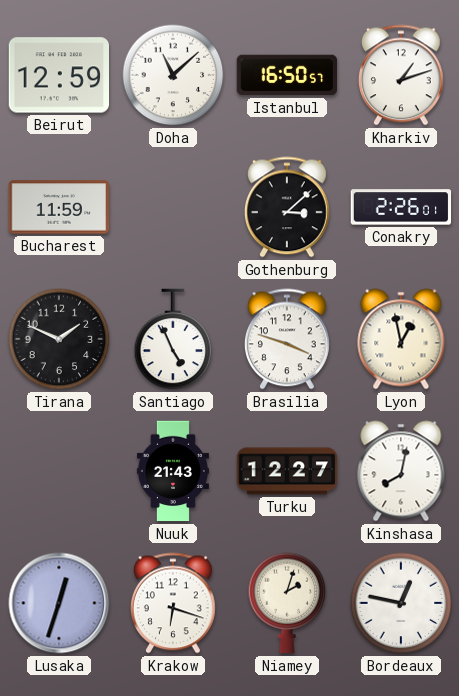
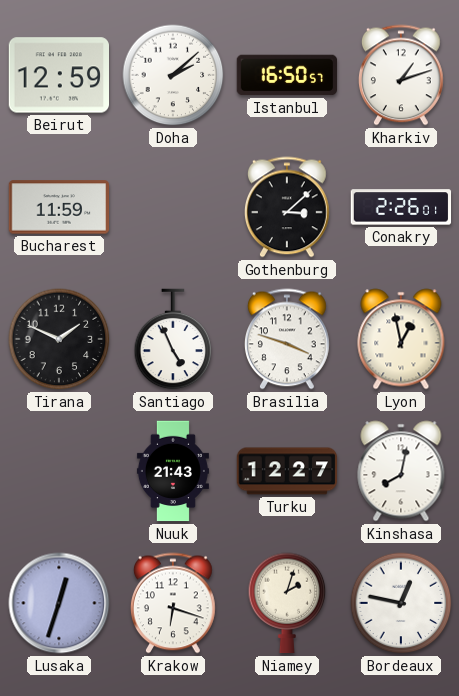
Doha: 11:08 -> 2:08
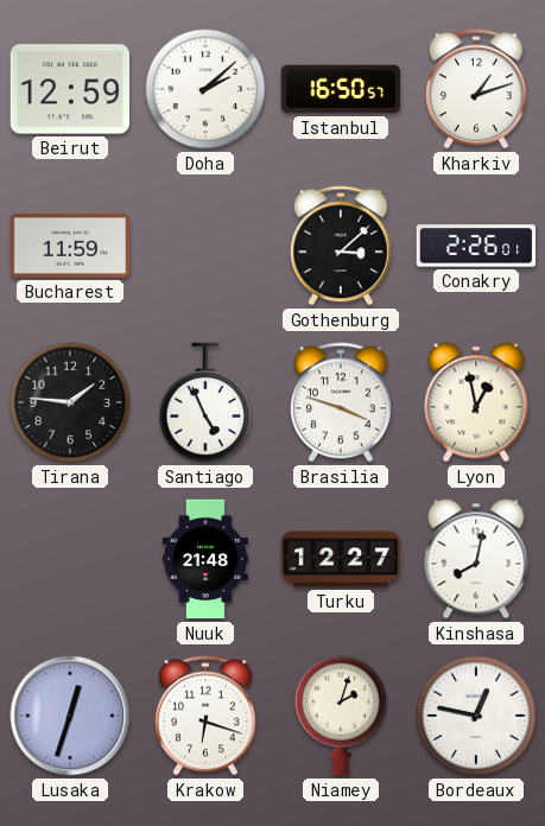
Tirana: 1:49 -> 1:46
Nuuk: 21:43 -> 21:48
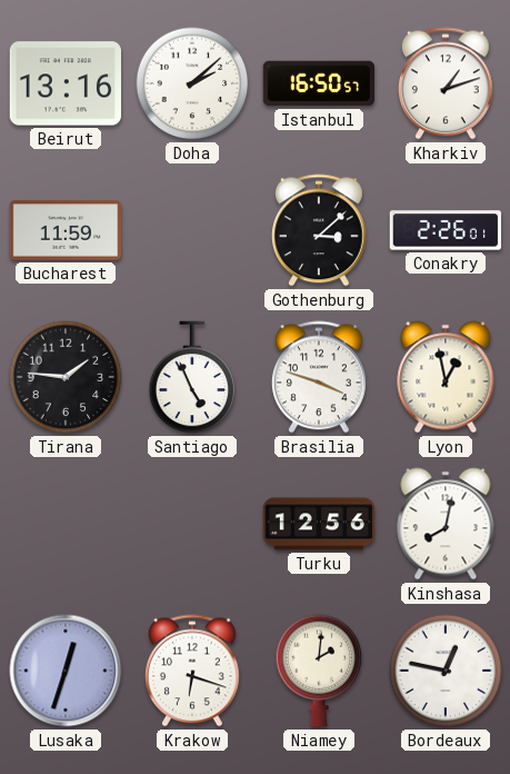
Beirut: 12:59 -> 13:16
Nuuk: 21:48 -> none
Turku: 12:27 -> 12:56
Niamey: 2:03 -> 2:01
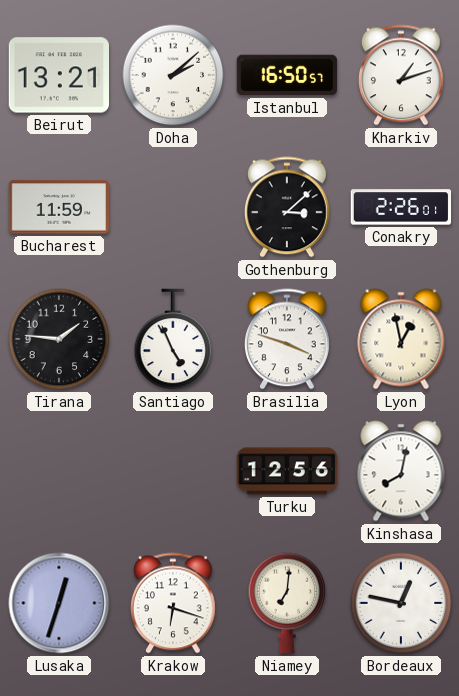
Beirut: 13:16 -> 13:21
Niamey: 2:01 -> 7:01
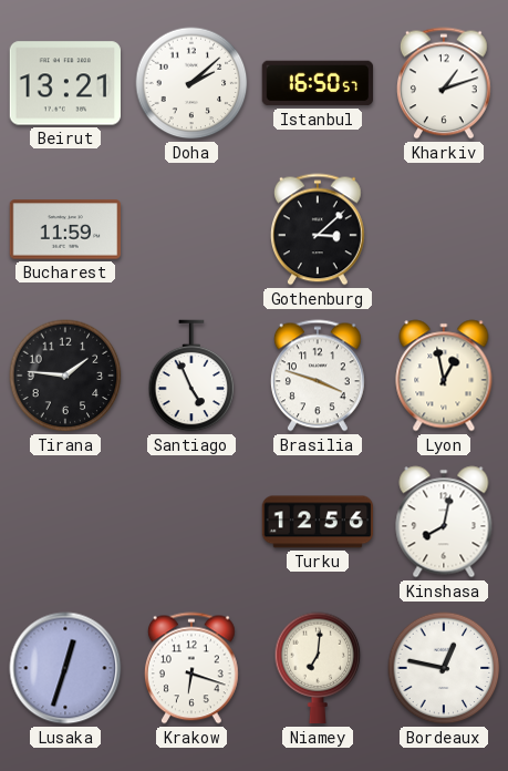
Conakry: 2:26 -> none
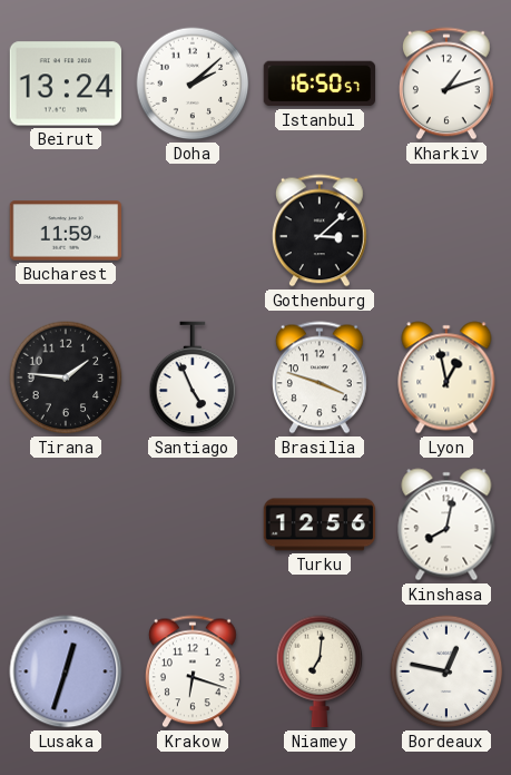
Beirut: 13:21 -> 13:24
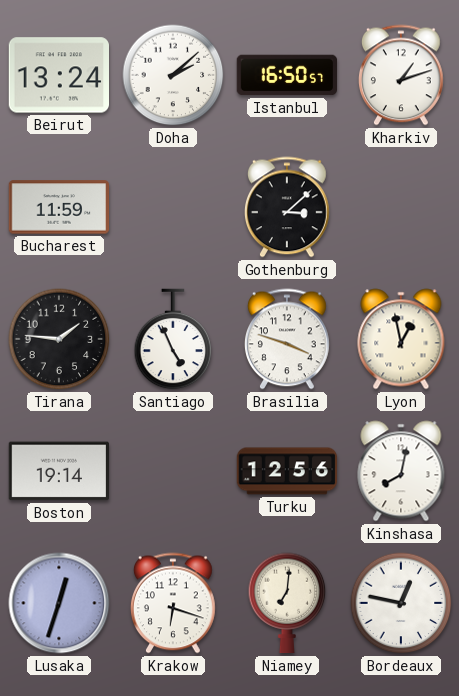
Boston: none -> 19:14
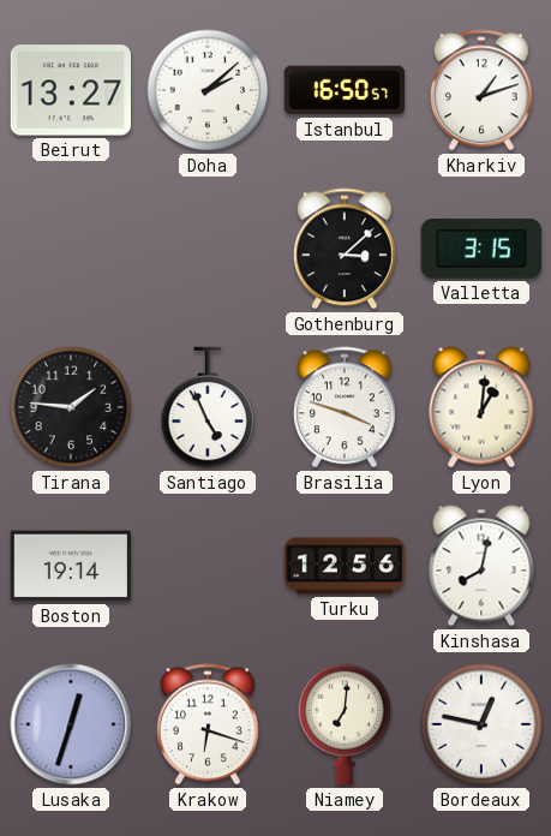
Beirut: 13:24 -> 13:27
Bucharest: 11:59 -> none
Valletta: none -> 3:15
Lyon: 12:58 -> 1:01
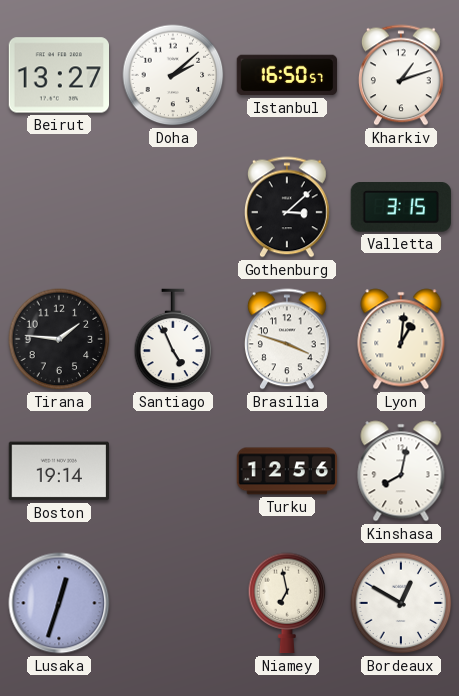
Krakow: 6:18 -> none
Niamey: 7:01 -> 6:58
Bordeaux: 12:47 -> 12:50
